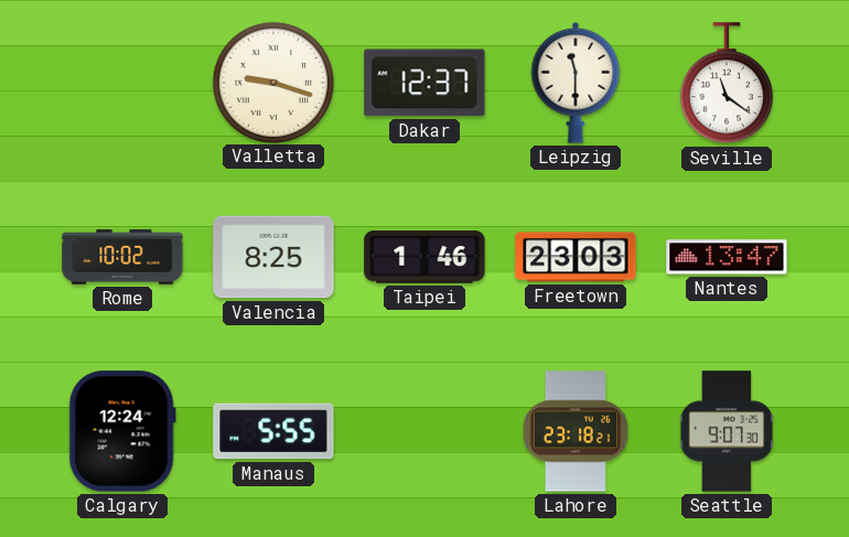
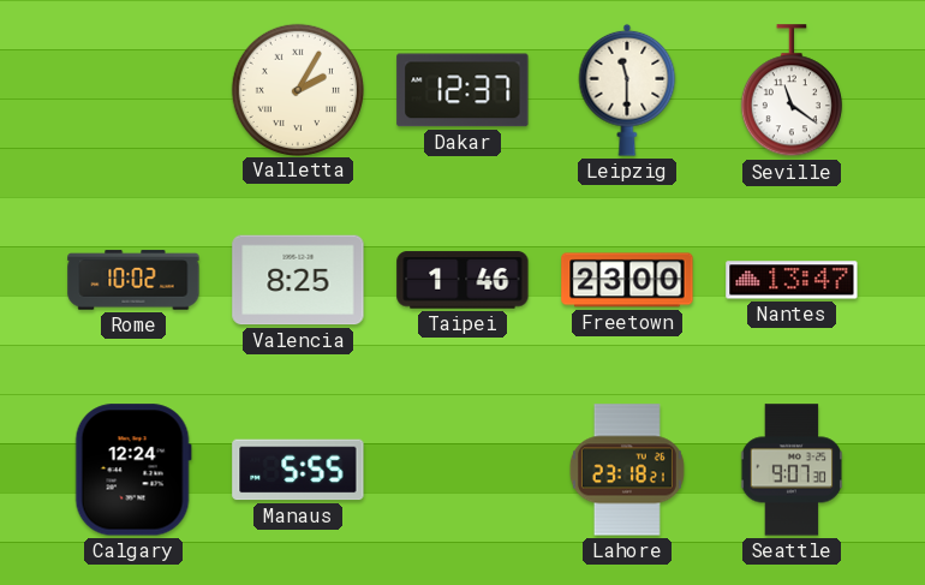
Valletta: 9:18 -> 2:05
Freetown: 23:03 -> 23:00
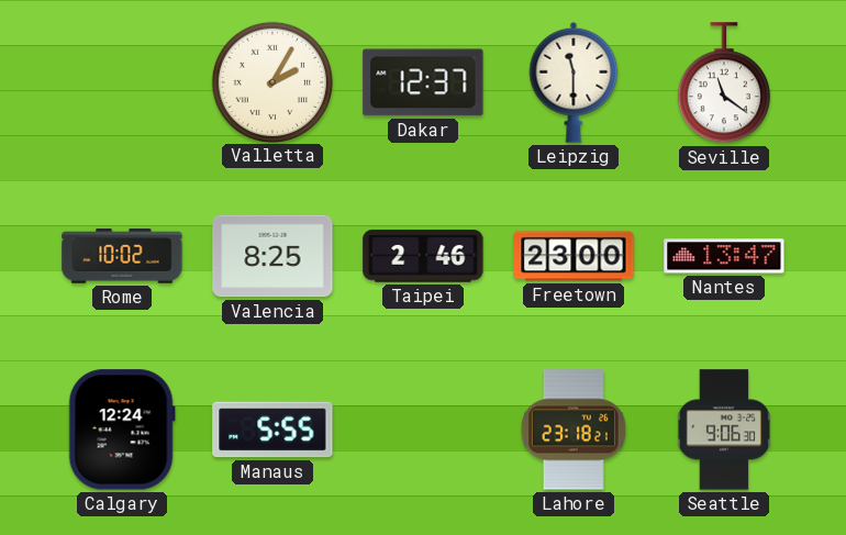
Taipei: 1:46 -> 2:46
Seattle: 9:07 -> 9:06
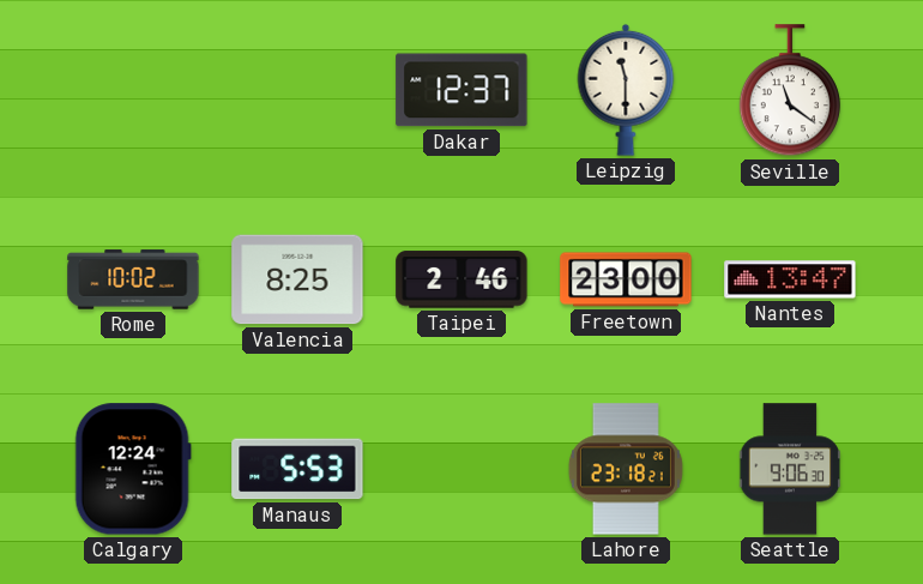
Valletta: 2:05 -> none
Manaus: 5:55 -> 5:53
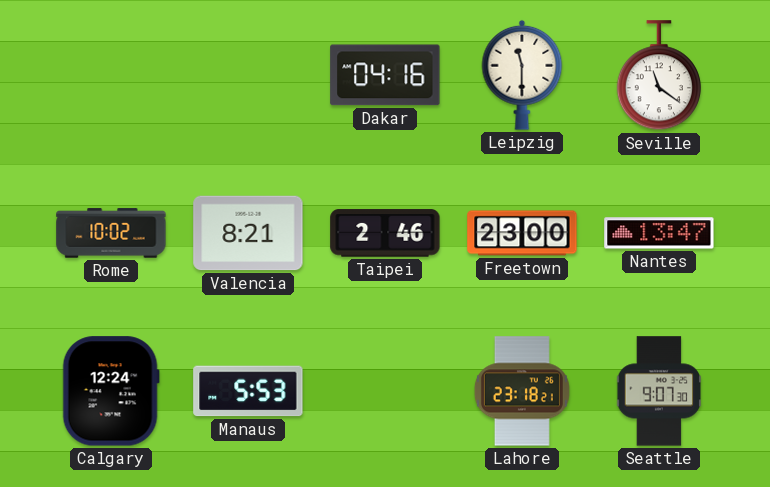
Dakar: 12:37 -> 04:16
Valencia: 8:25 -> 8:21
Seattle: 9:06 -> 9:07
